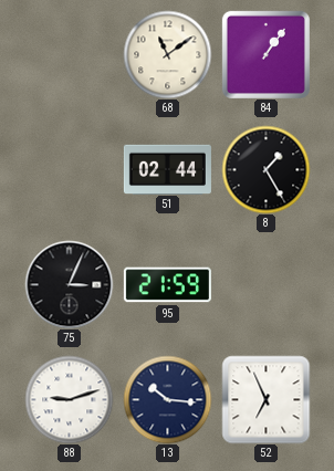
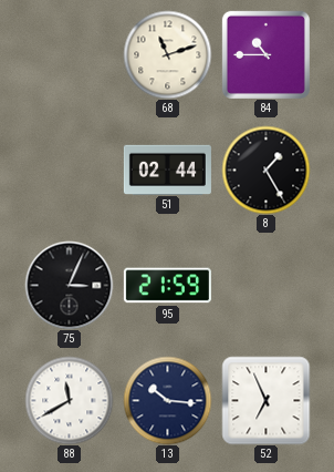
68: 11:09 -> 11:12
84: 1:06 -> 10:45
88: 9:12 -> 11:40
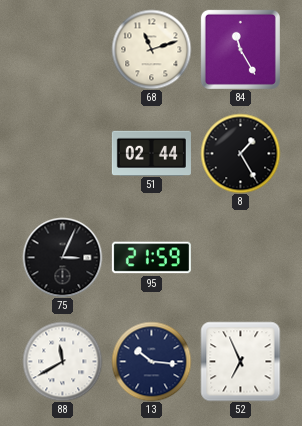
84: 10:45 -> 11:25
